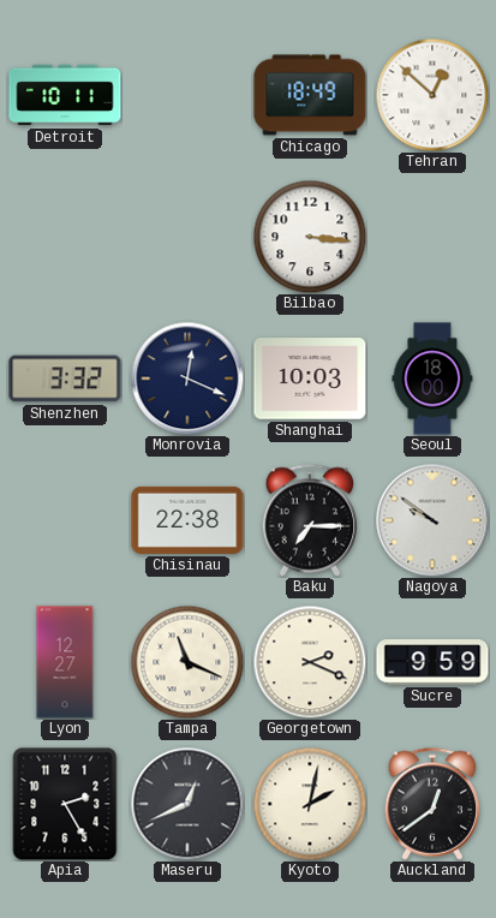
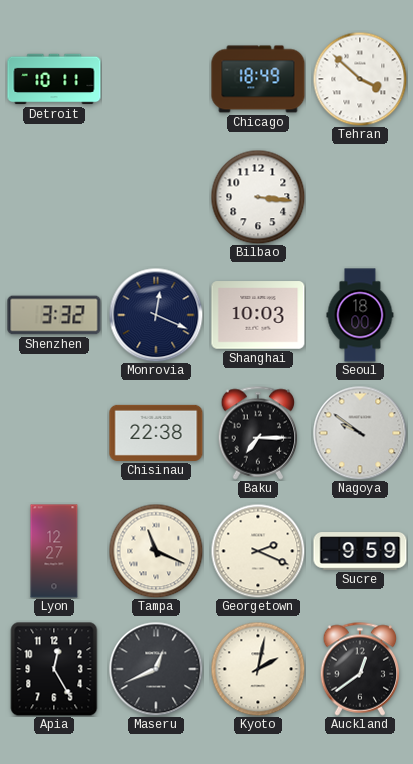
Tehran: 12:52 -> 3:52
Apia: 2:25 -> 12:25
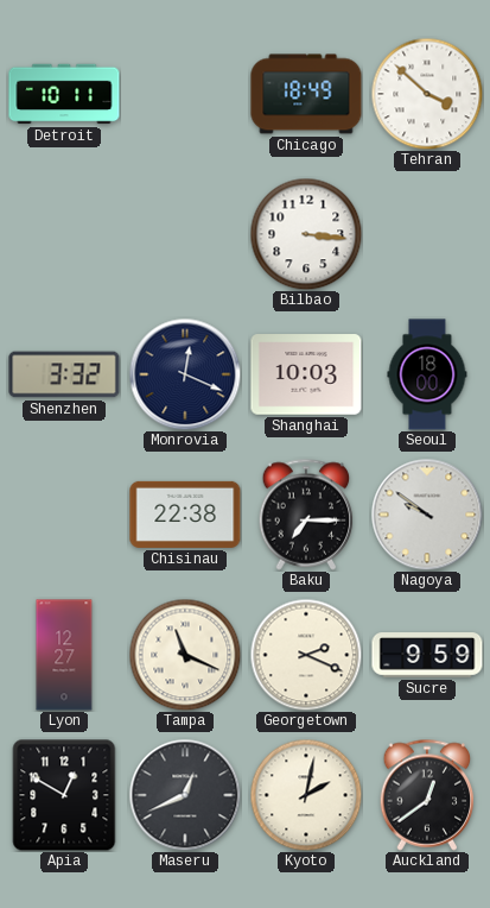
Apia: 12:25 -> 12:50
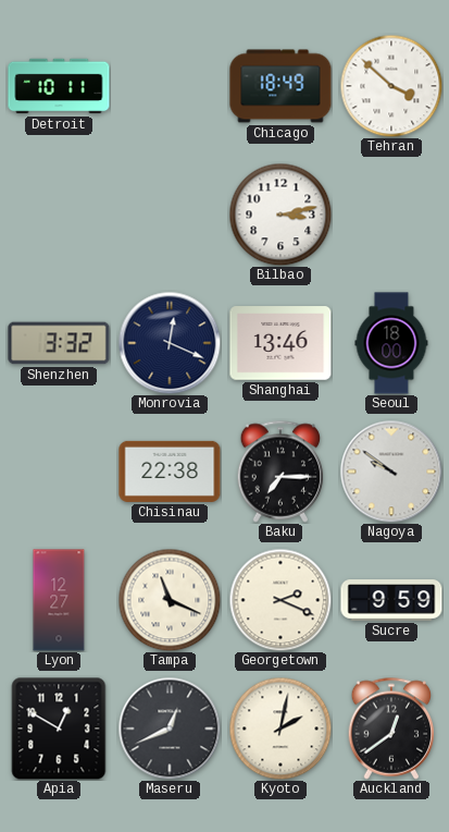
Bilbao: 3:16 -> 3:13
Shanghai: 10:03 -> 13:46
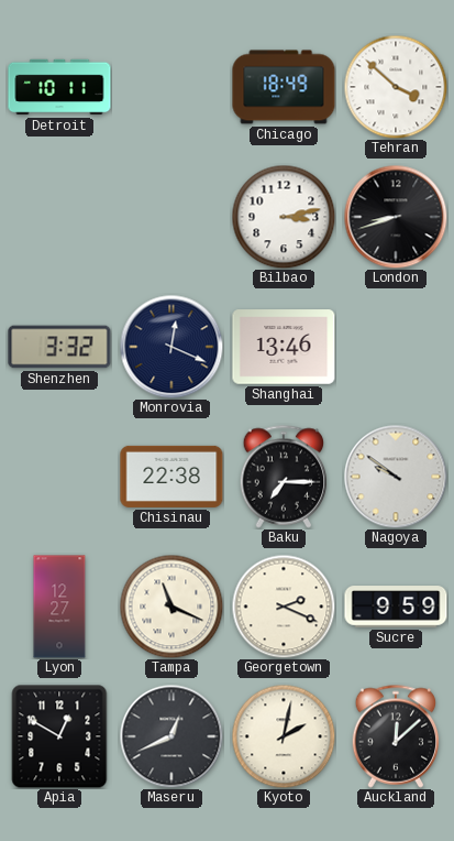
London: none -> 8:42
Seoul: 18:00 -> none
Auckland: 12:39 -> 12:08
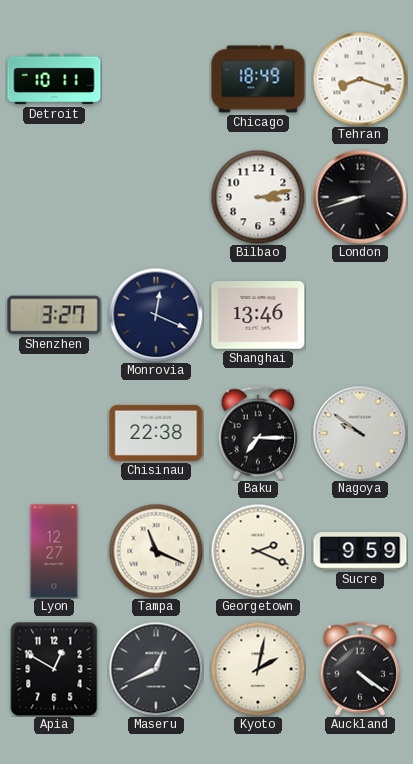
Tehran: 3:52 -> 8:18
Shenzhen: 3:32 -> 3:27
Auckland: 12:08 -> 4:21
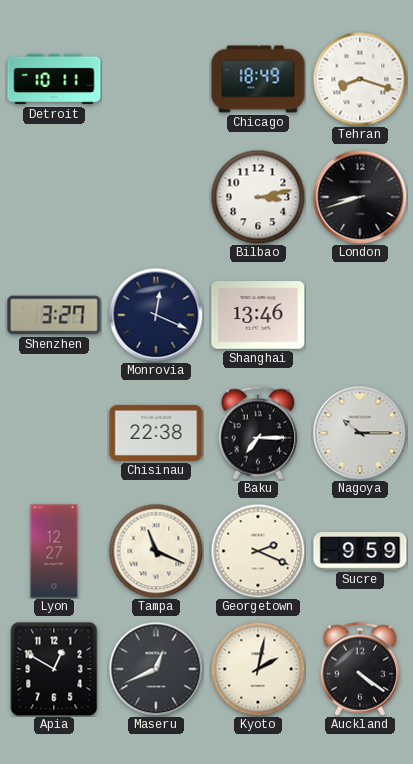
Nagoya: 9:51 -> 10:15
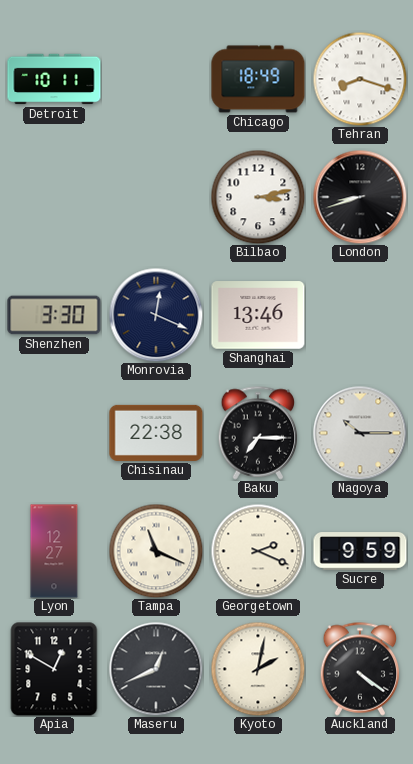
Shenzhen: 3:27 -> 3:30
